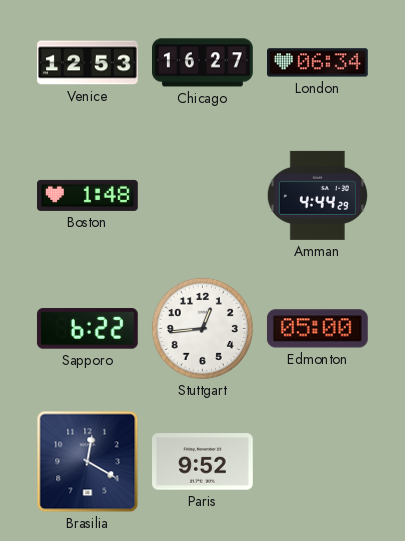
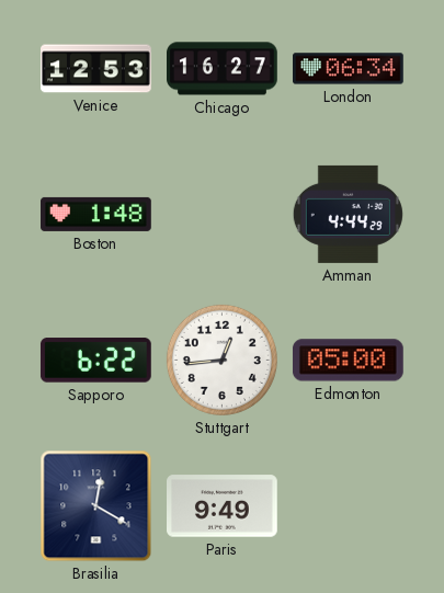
Paris: 9:52 -> 9:49
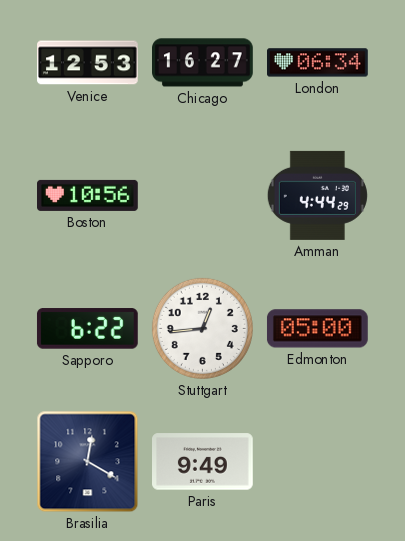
Boston: 1:48 -> 10:56
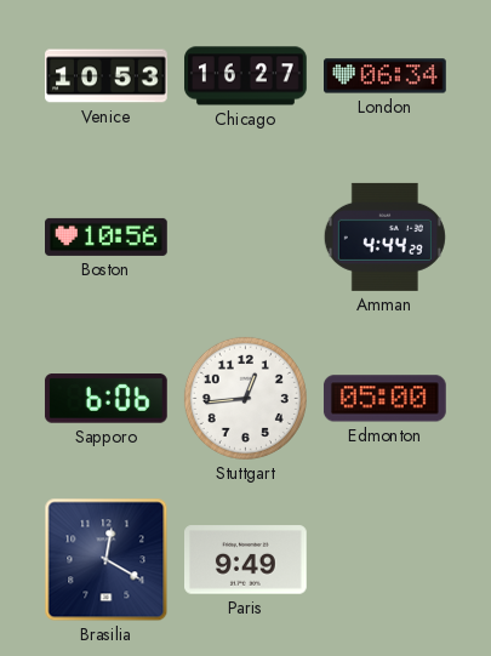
Venice: 12:53 -> 10:53
Sapporo: 6:22 -> 6:06
